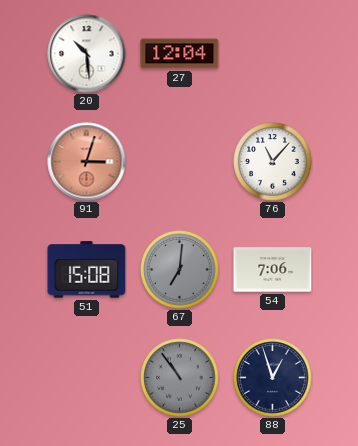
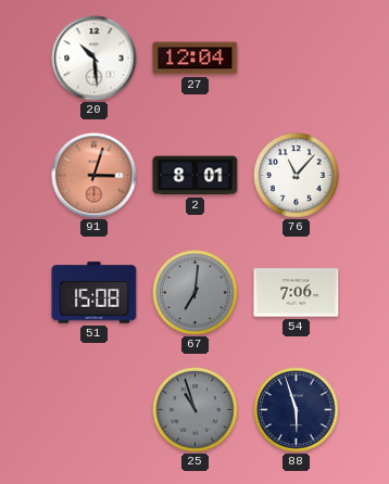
2: none -> 8:01
25: 10:54 -> 10:57
88: 12:57 -> 5:57
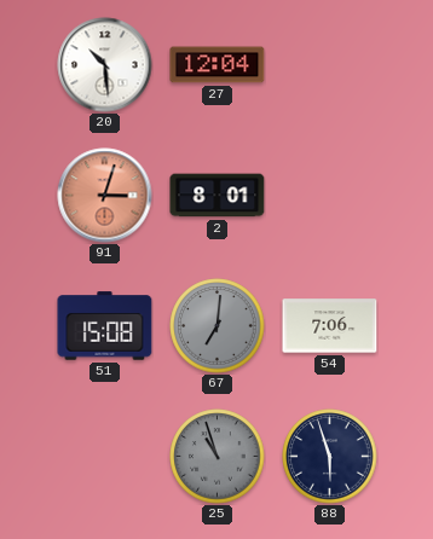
76: 11:07 -> none
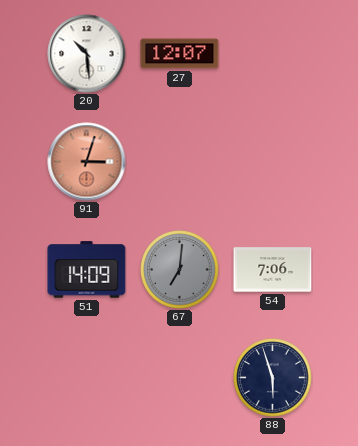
27: 12:04 -> 12:07
2: 8:01 -> none
51: 15:08 -> 14:09
25: 10:57 -> none
